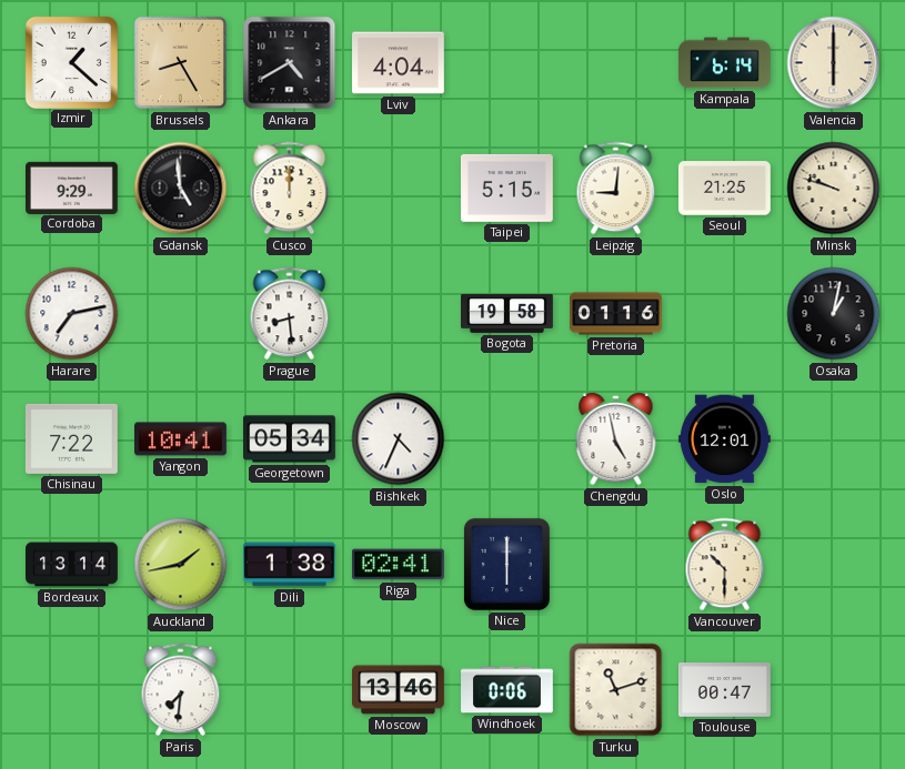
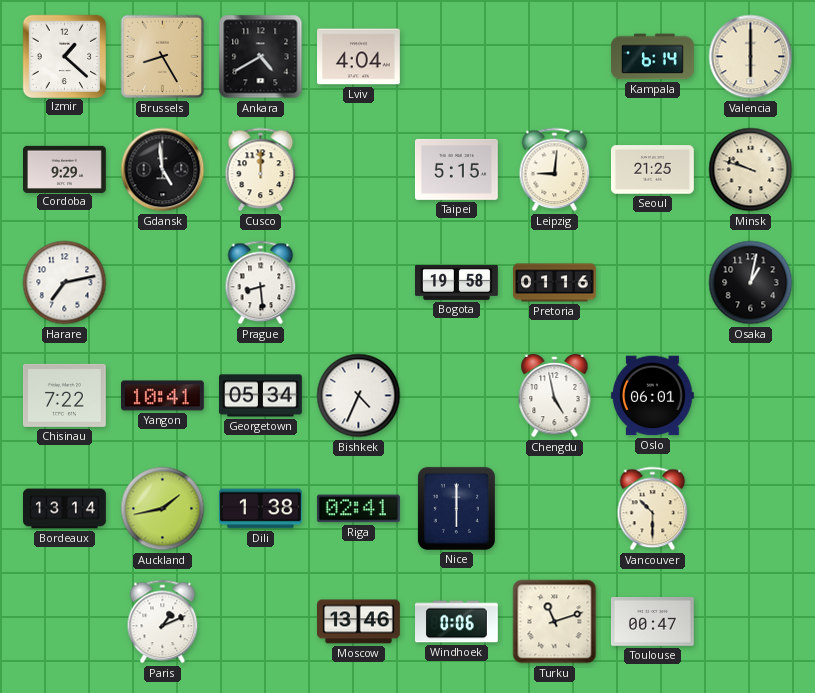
Oslo: 12:01 -> 06:01
Paris: 7:31 -> 1:11
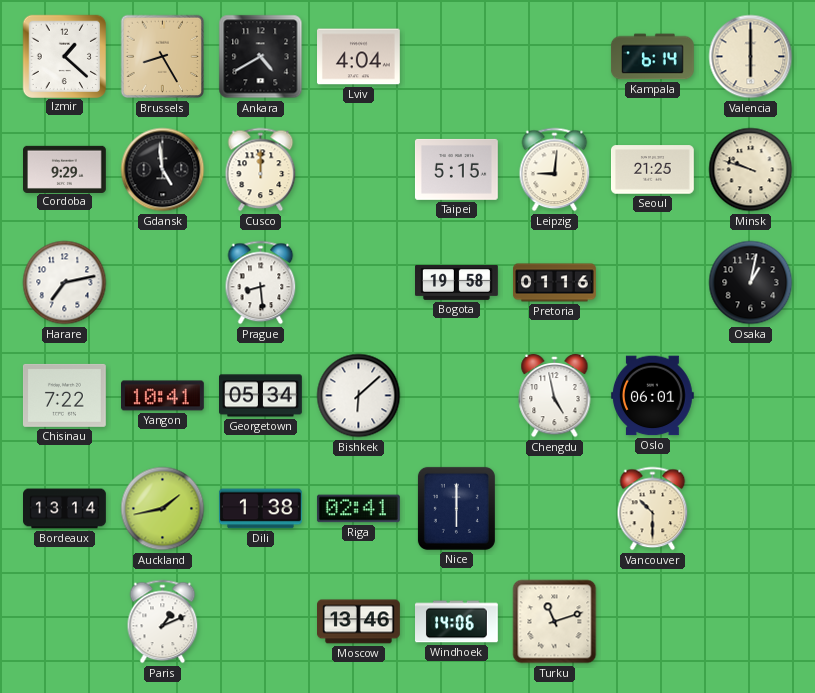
Bishkek: 4:34 -> 6:08
Windhoek: 0:06 -> 14:06
Toulouse: 00:47 -> none
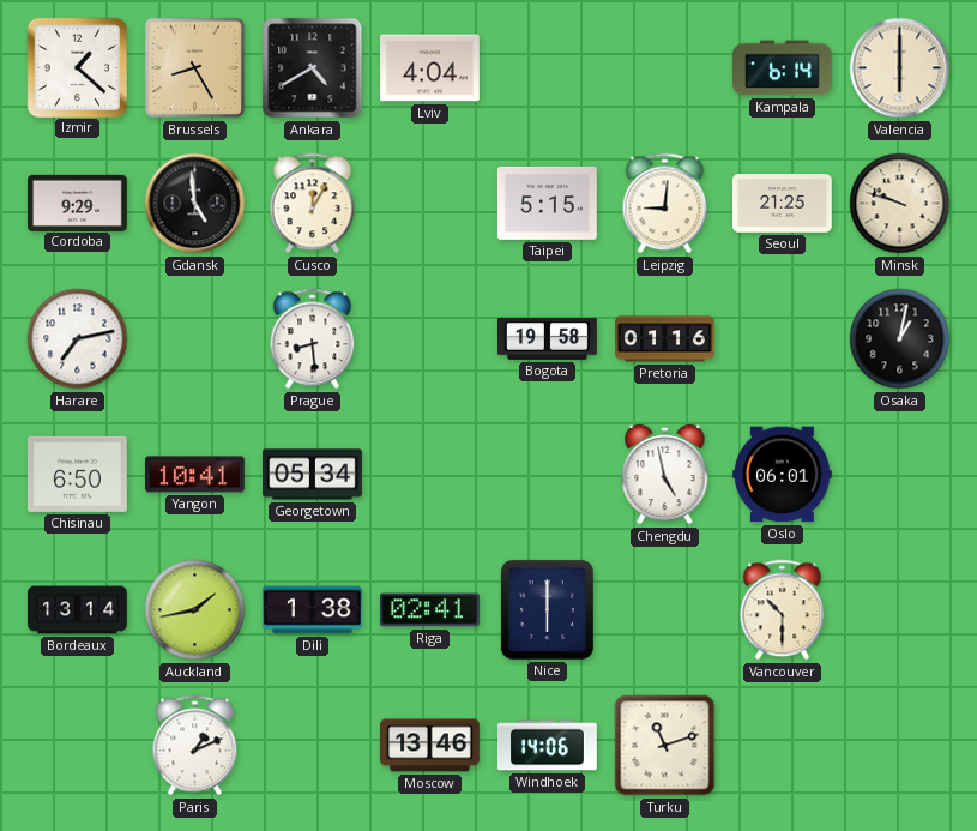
Cusco: 12:00 -> 12:05
Chisinau: 7:22 -> 6:50
Bishkek: 6:08 -> none
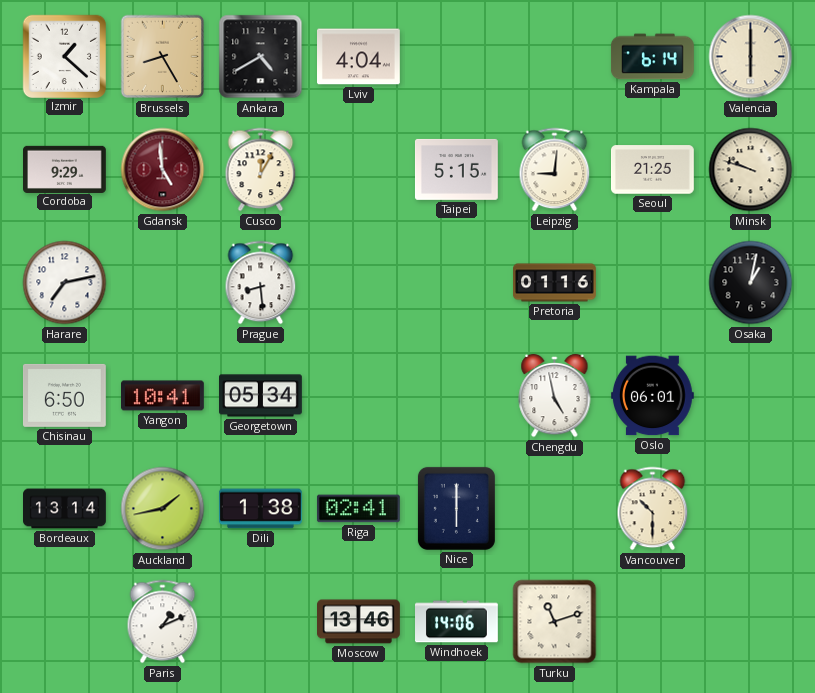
Gdansk dial: black -> burgundy
Bogota: 19:58 -> none
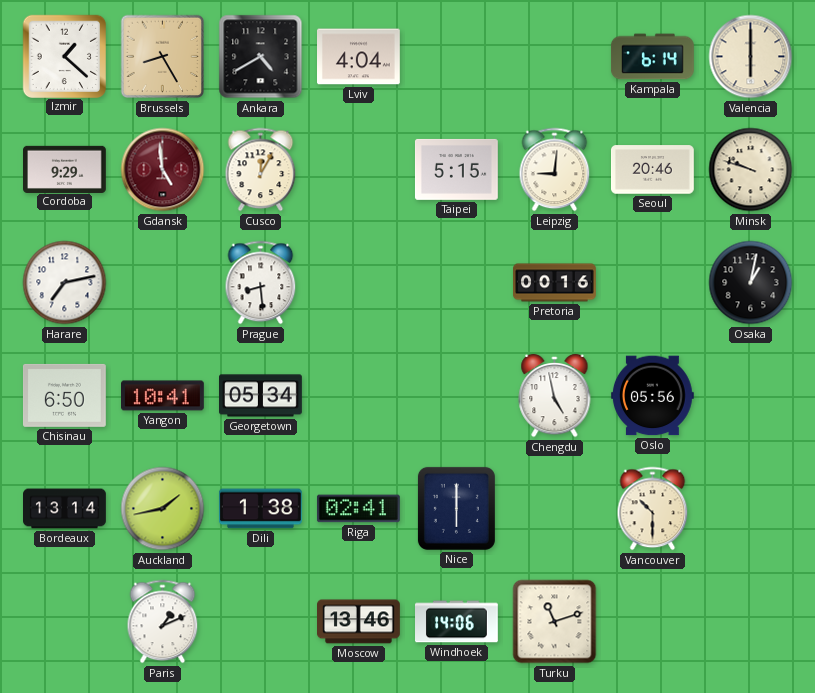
Seoul: 21:25 -> 20:46
Pretoria: 01:16 -> 00:16
Oslo: 06:01 -> 05:56
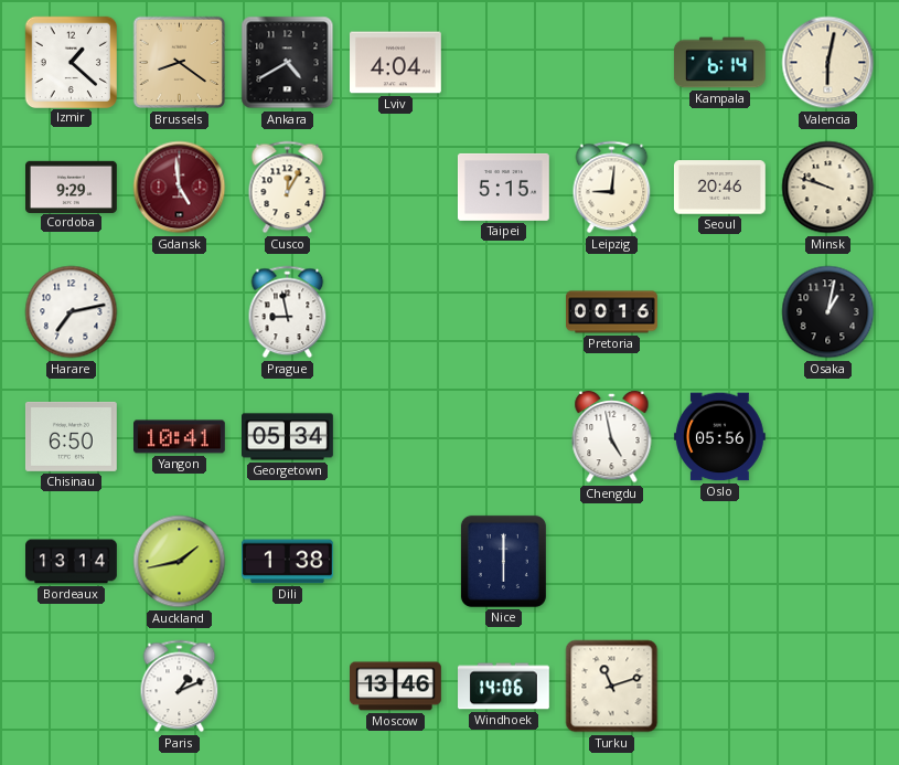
Brussels: 8:25 -> 8:21
Valencia: 6:00 -> 6:02
Prague: 8:29 -> 8:58
Riga: 02:41 -> none
Vancouver: 10:30 -> none
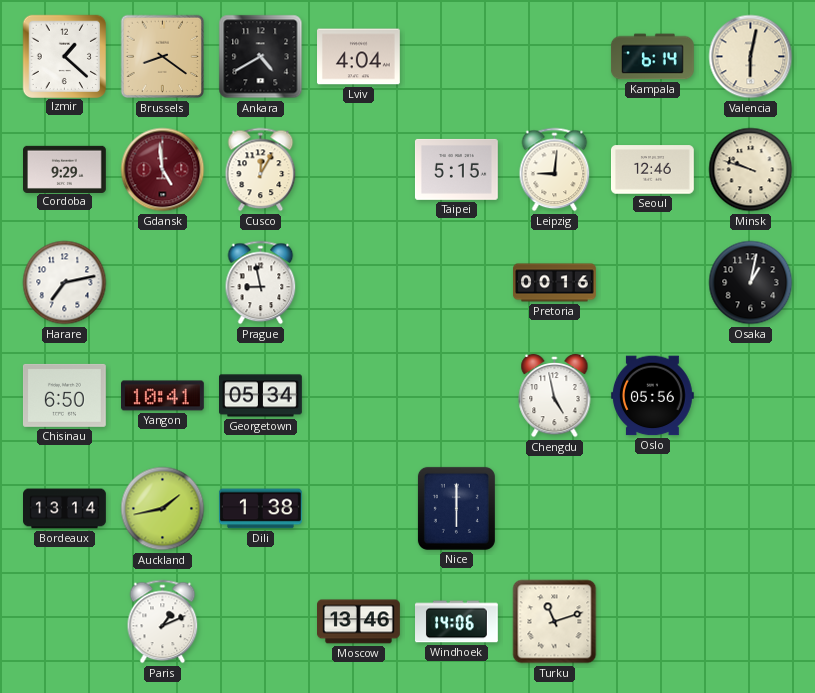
Seoul: 20:46 -> 12:46
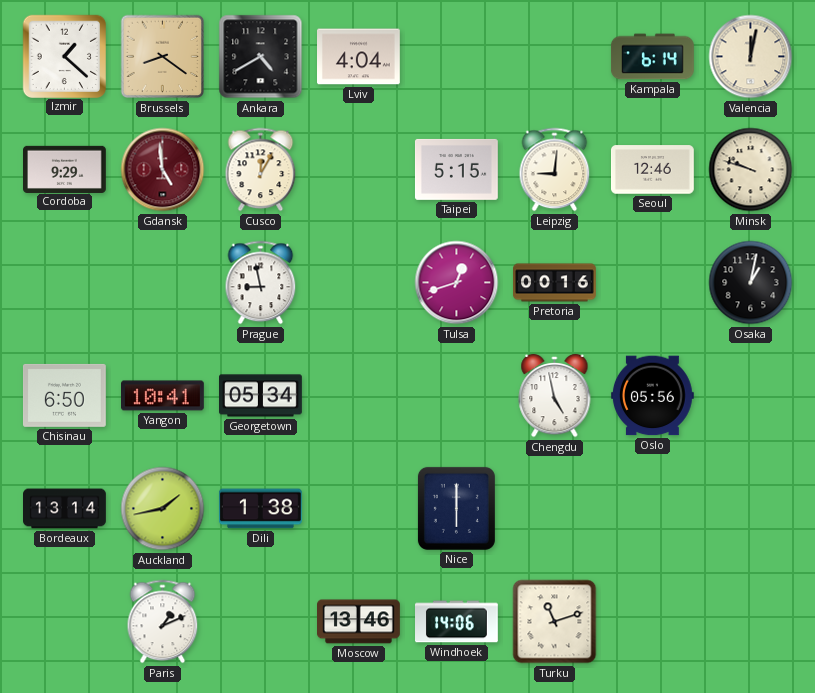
Valencia: 6:02 -> 12:02
Harare: 7:13 -> none
Tulsa: none -> 12:42
